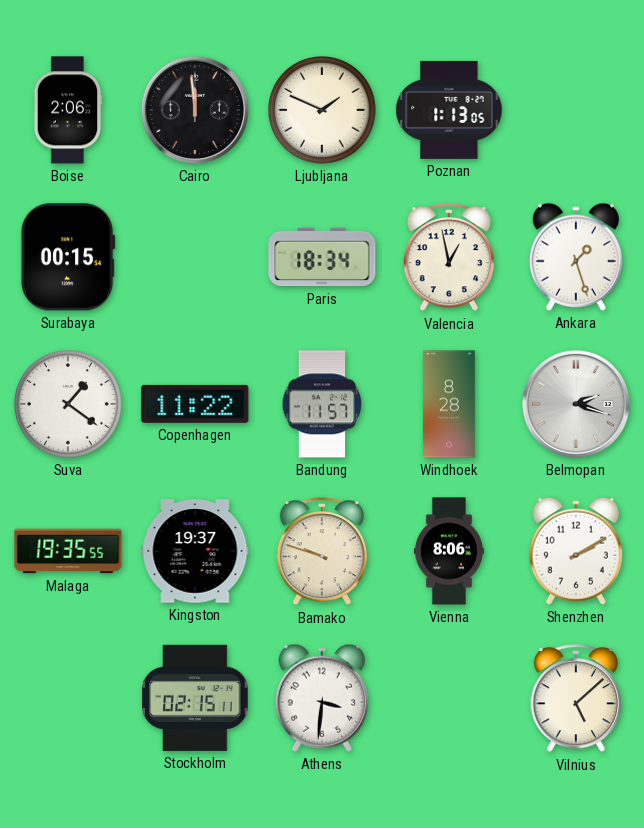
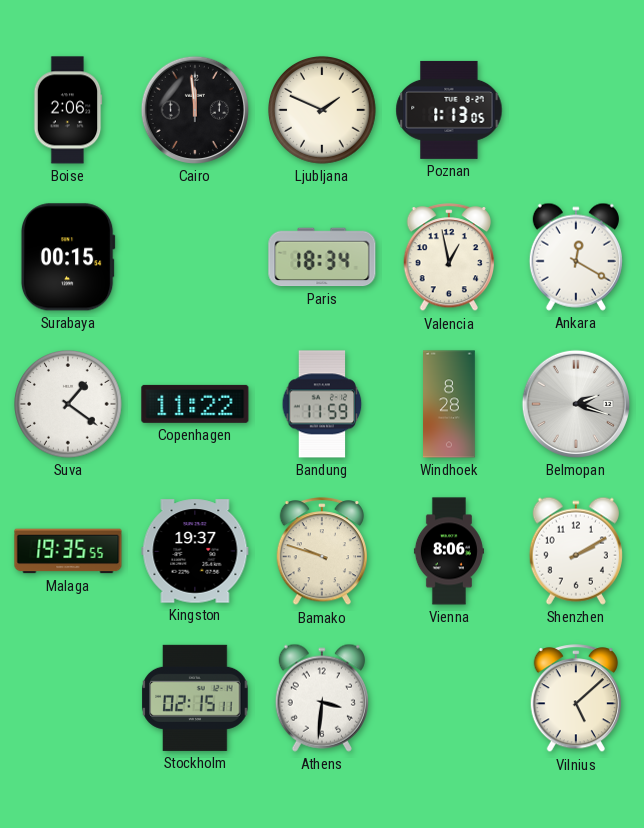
Ankara: 1:27 -> 12:20
Bandung: 11:57 -> 11:59
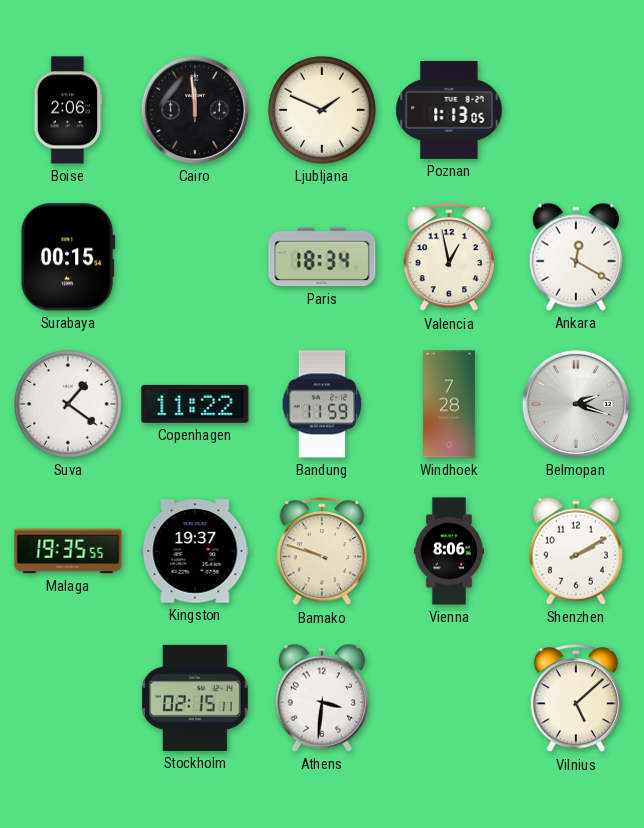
Windhoek: 8:28 -> 7:28
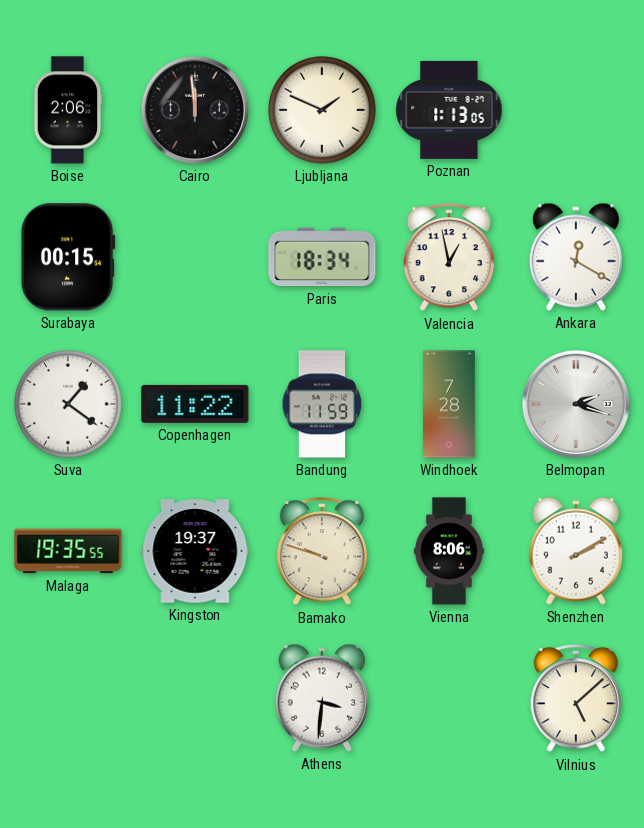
Stockholm: 02:15 -> none
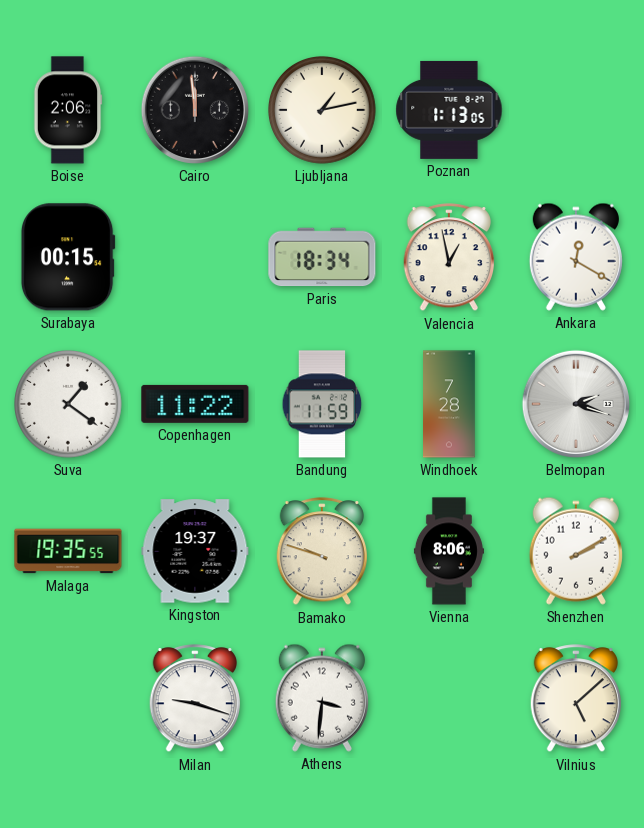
Ljubljana: 1:49 -> 1:13
Milan: none -> 9:18
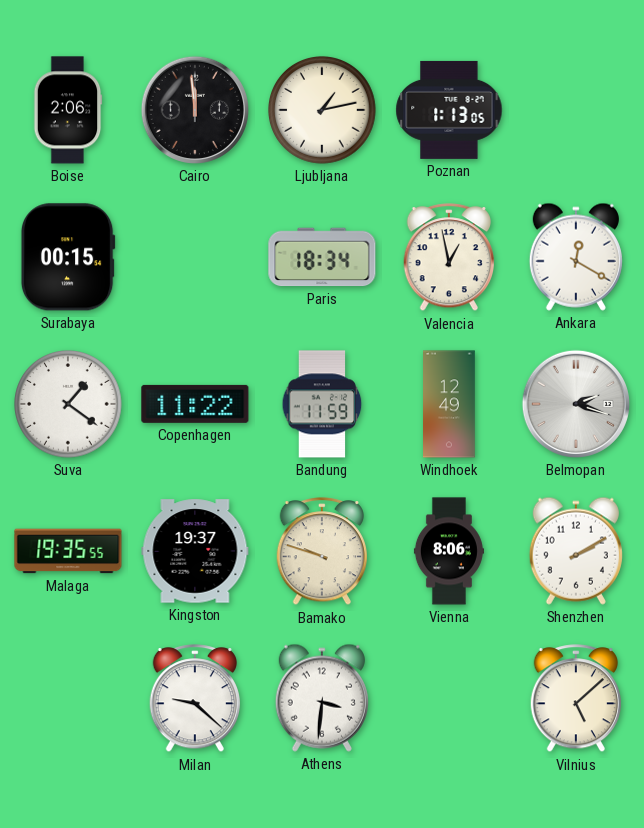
Windhoek: 7:28 -> 12:49
Milan: 9:18 -> 9:22
